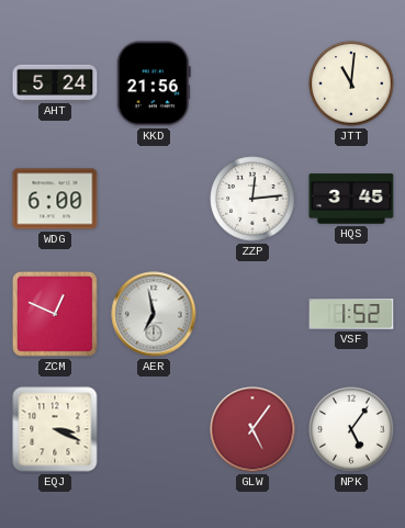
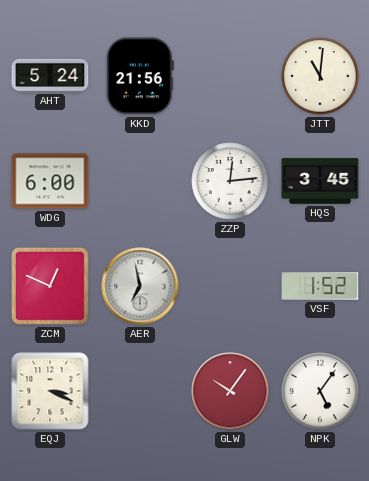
GLW: 5:06 -> 10:06
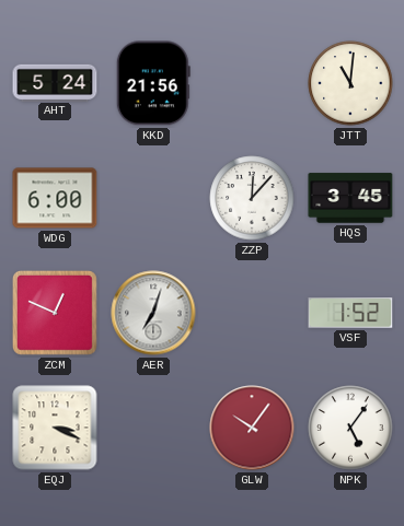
ZZP: 12:14 -> 12:07
AER: 6:58 -> 7:03
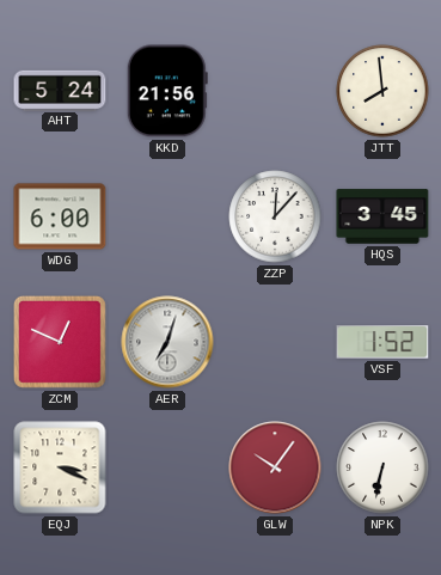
JTT: 11:01 -> 7:59
NPK: 5:06 -> 6:32
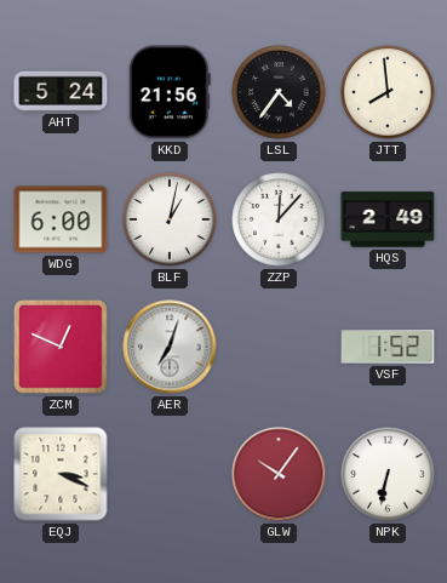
LSL: none -> 4:36
BLF: none -> 1:02
HQS: 3:45 -> 2:49
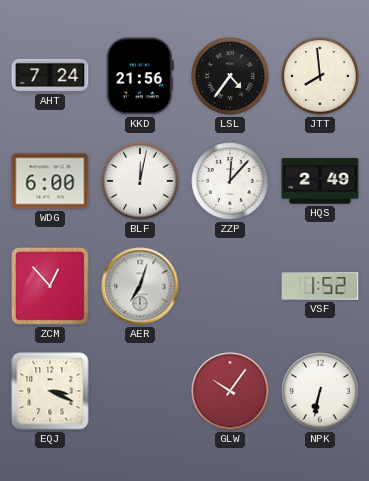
AHT: 5:24 -> 7:24
BLF: 1:02 -> 12:02
ZCM: 12:49 -> 12:53
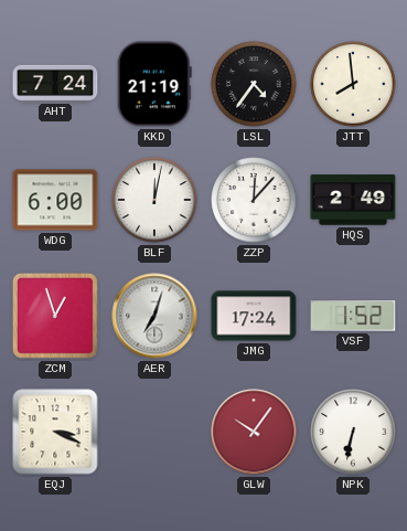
KKD: 21:56 -> 21:19
ZCM: 12:53 -> 12:57
JMG: none -> 17:24
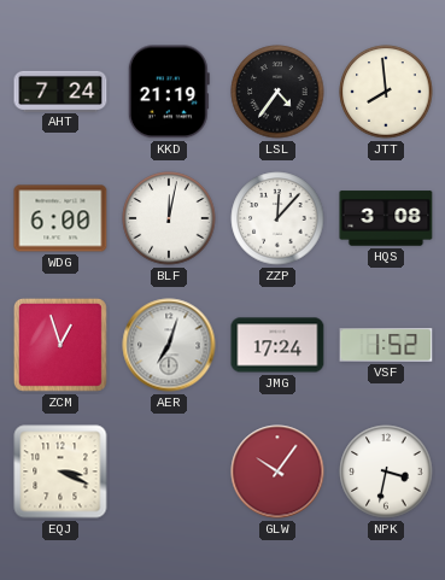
HQS: 2:49 -> 3:08
NPK: 6:32 -> 3:32
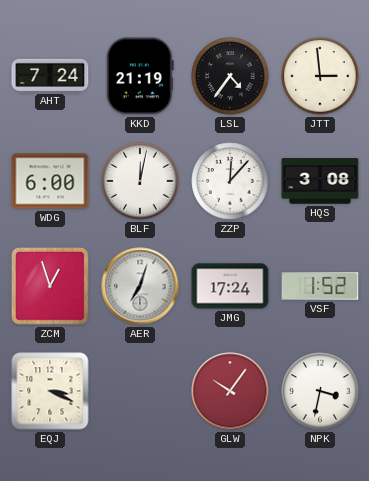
JTT: 7:59 -> 2:59
